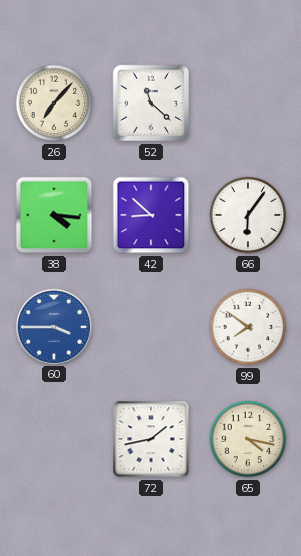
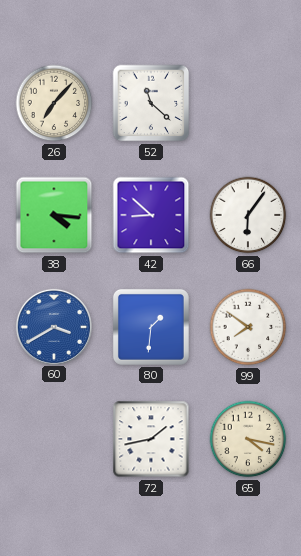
60: 3:45 -> 3:40
80: none -> 1:31
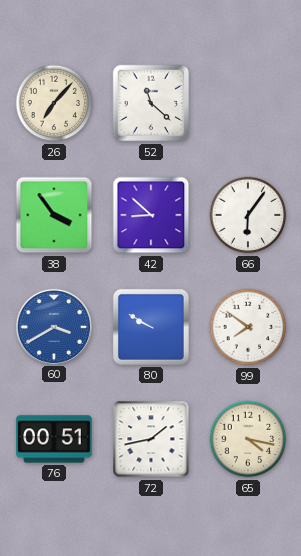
38: 4:16 -> 3:54
80: 1:31 -> 9:50
76: none -> 00:51
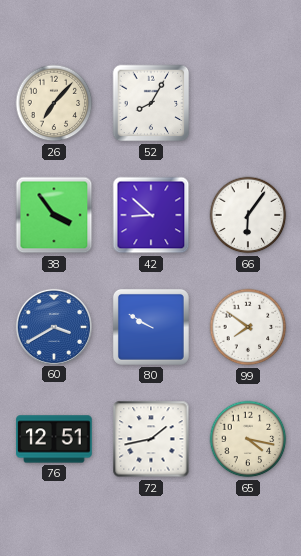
52: 11:22 -> 8:05
76: 00:51 -> 12:51
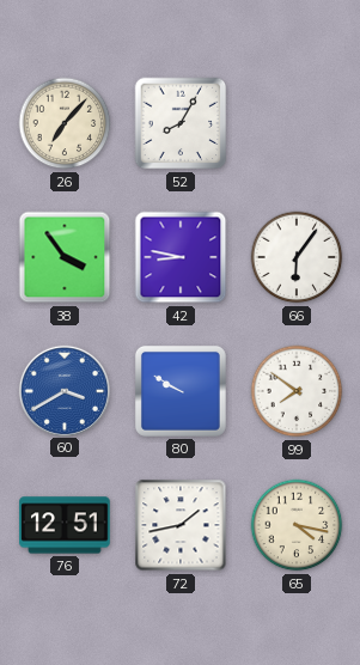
42: 8:52 -> 8:47
